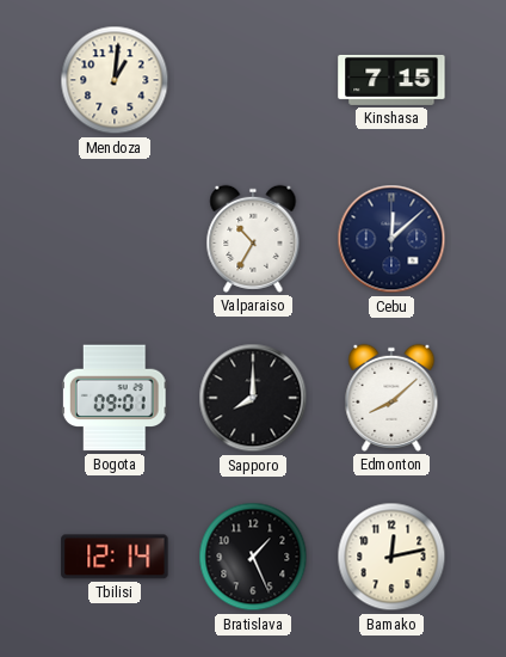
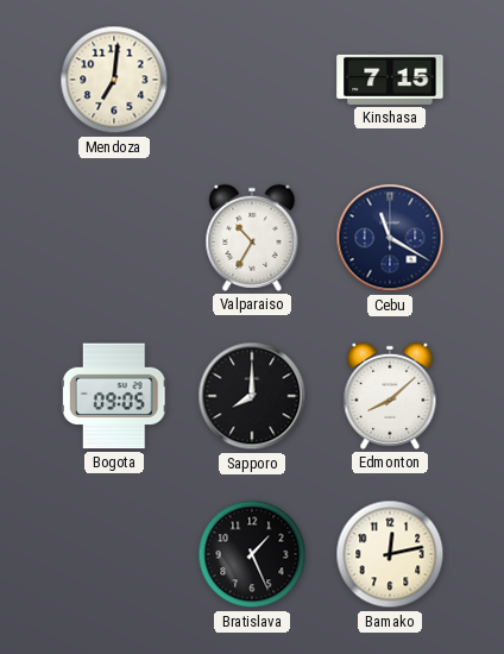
Mendoza: 1:01 -> 7:01
Cebu: 12:08 -> 11:20
Bogota: 09:01 -> 09:05
Tbilisi: 12:14 -> none
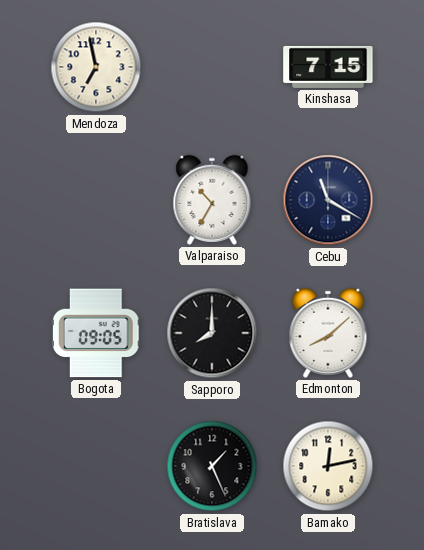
Mendoza: 7:01 -> 6:58
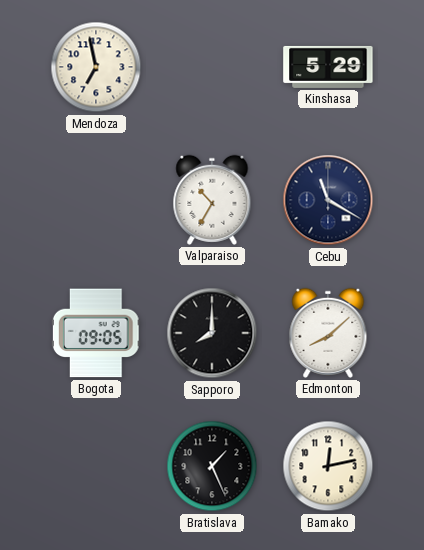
Kinshasa: 7:15 -> 5:29
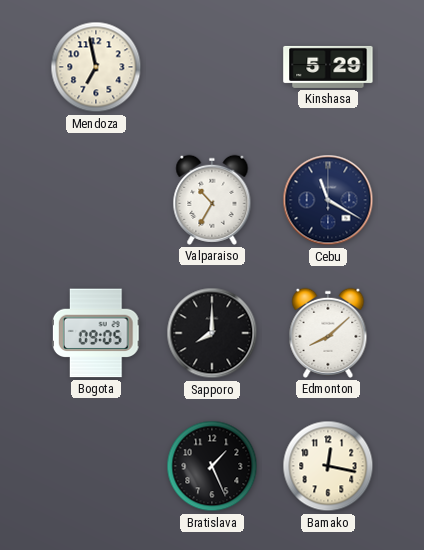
Bamako: 12:13 -> 12:17
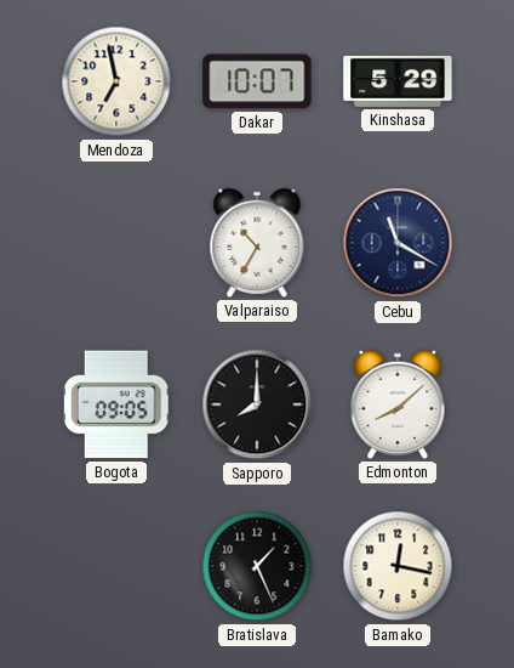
Dakar: none -> 10:07
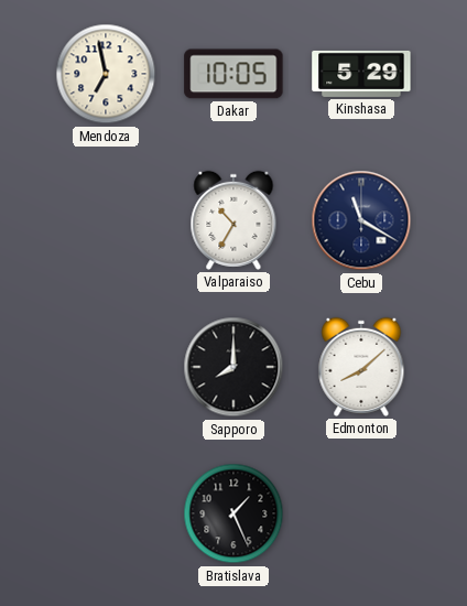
Dakar: 10:07 -> 10:05
Bogota: 09:05 -> none
Bamako: 12:17 -> none
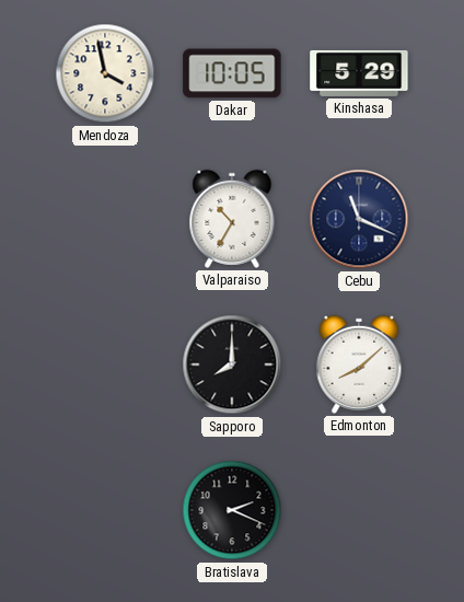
Mendoza: 6:58 -> 3:58
Cebu: 11:20 -> 11:19
Bratislava: 1:26 -> 2:19
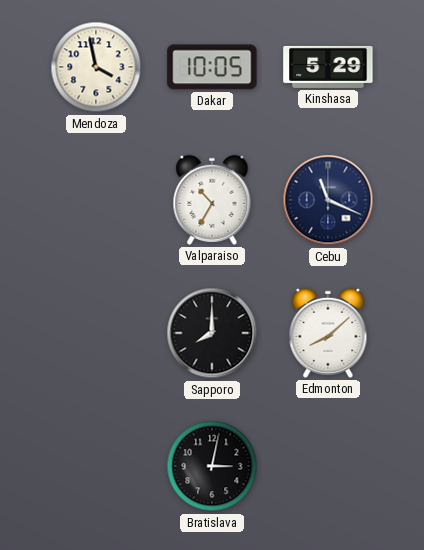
Bratislava: 2:19 -> 3:02
